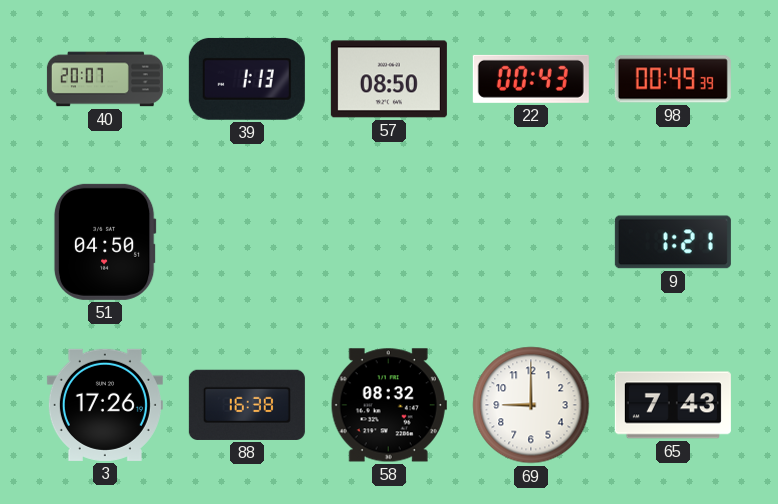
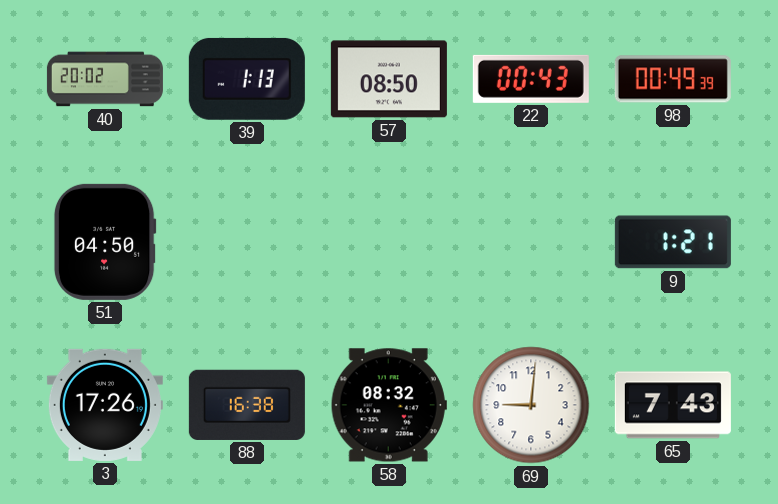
40: 20:07 -> 20:02
69: 9:00 -> 9:01
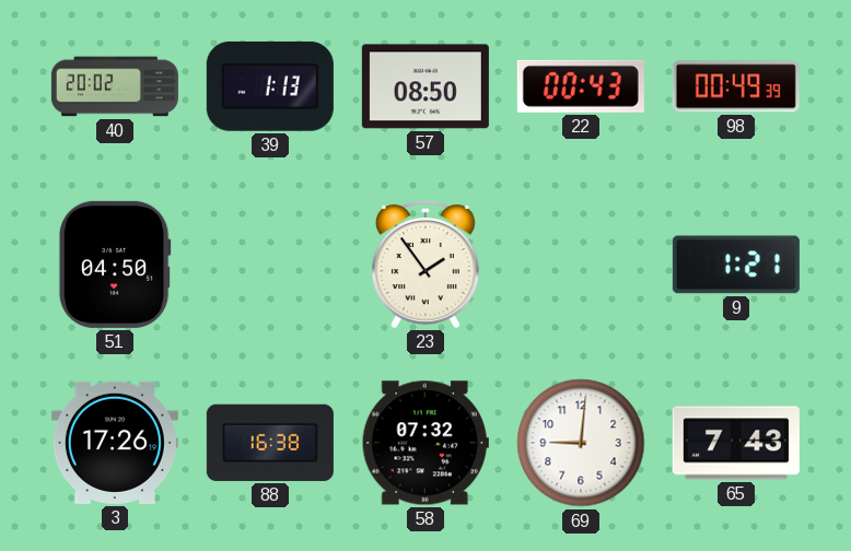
23: none -> 1:54
58: 08:32 -> 07:32
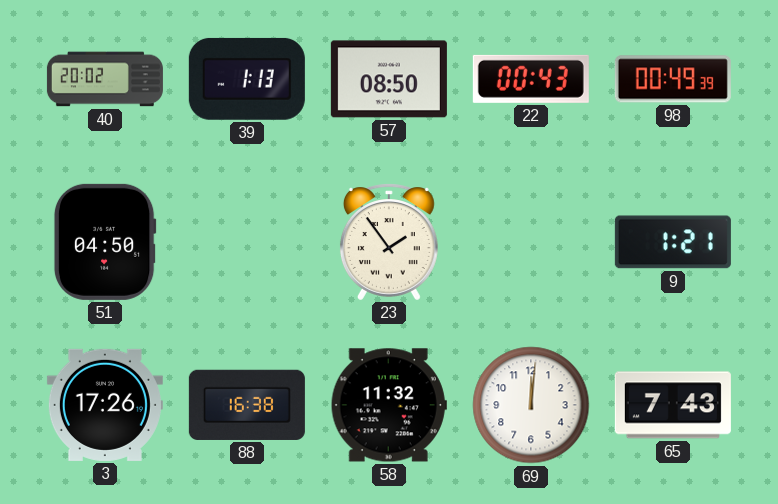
58: 07:32 -> 11:32
69: 9:01 -> 12:01
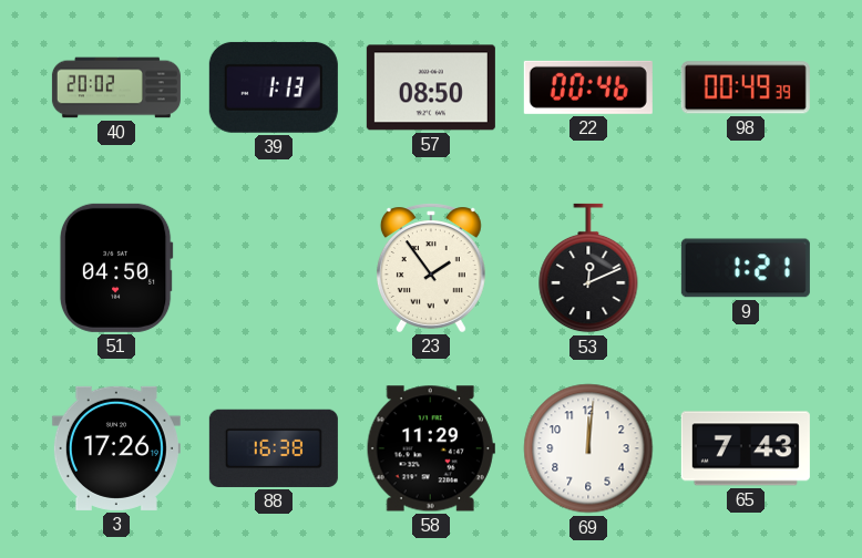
22: 00:43 -> 00:46
53: none -> 12:11
58: 11:32 -> 11:29
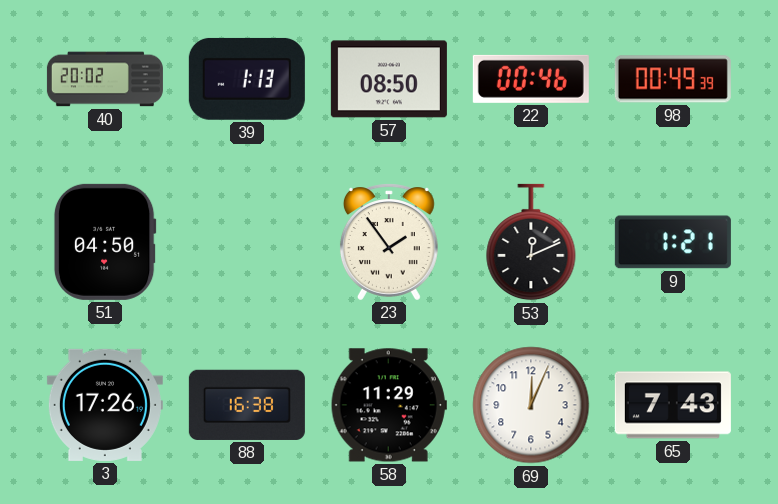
69: 12:01 -> 12:04
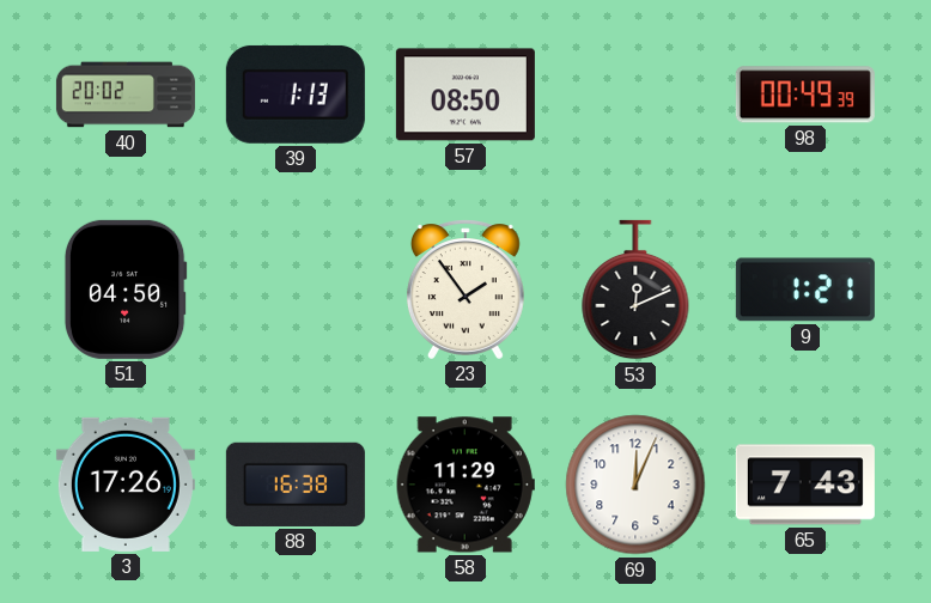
22: 00:46 -> none
